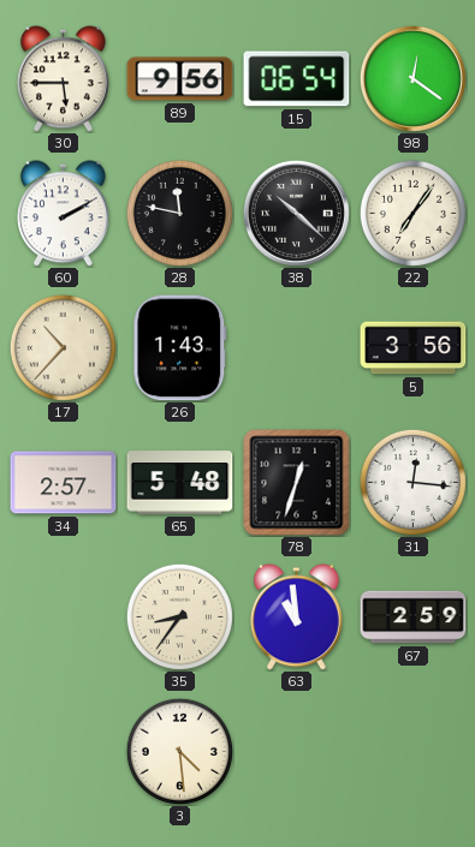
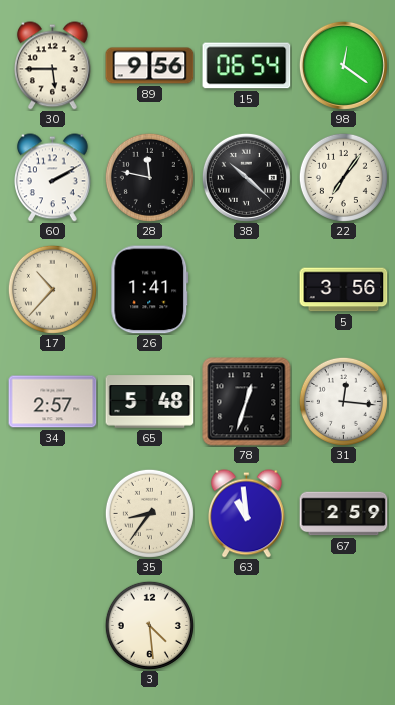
26: 1:43 -> 1:41
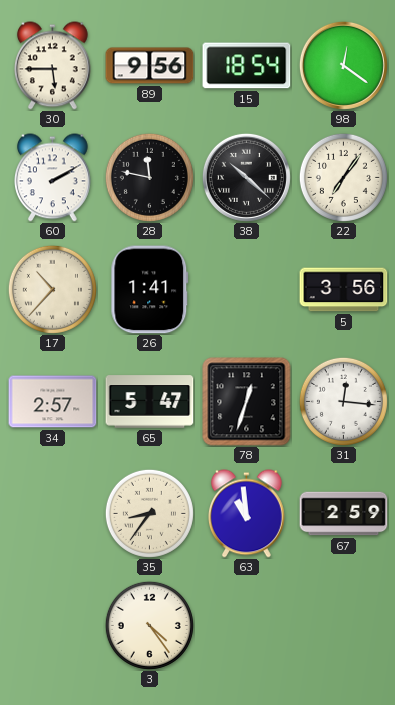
15: 06:54 -> 18:54
65: 5:48 -> 5:47
3: 4:29 -> 4:24
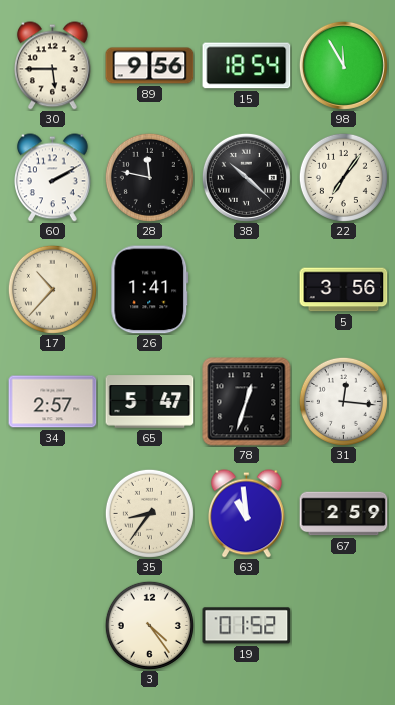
98: 12:21 -> 11:55
19: none -> 01:52
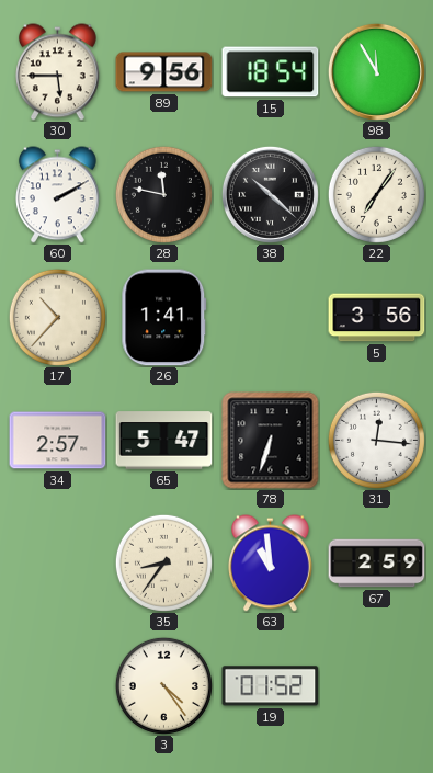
78: 12:33 -> 6:33
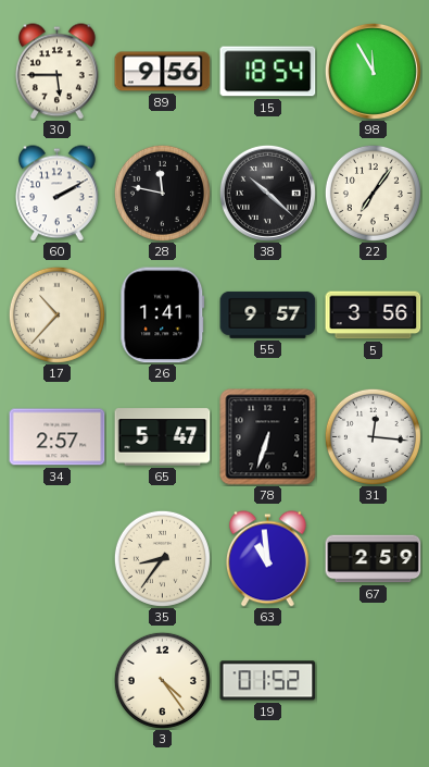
55: none -> 9:57
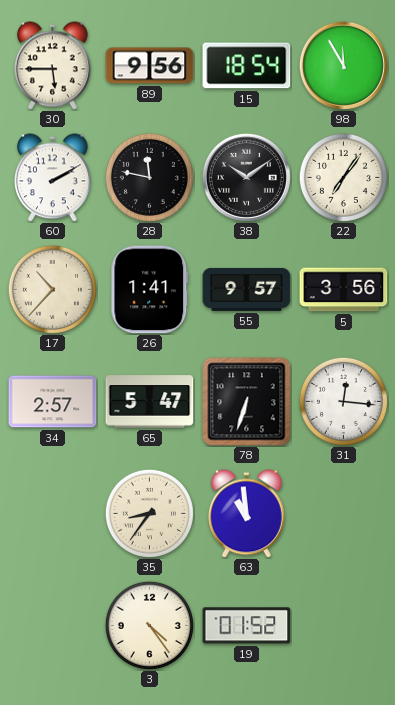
38: 10:22 -> 10:09
67: 2:59 -> none
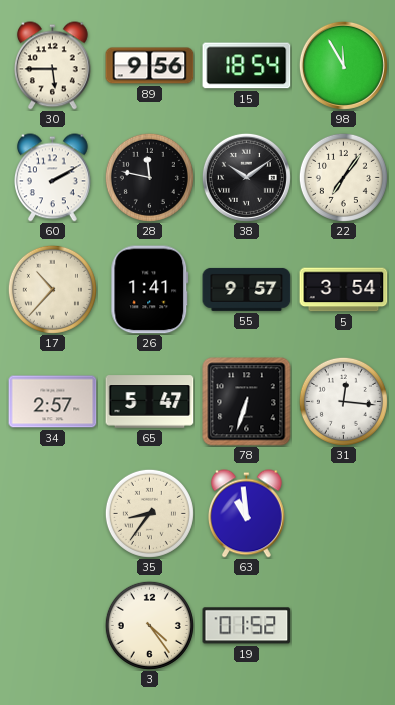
5: 3:56 -> 3:54
